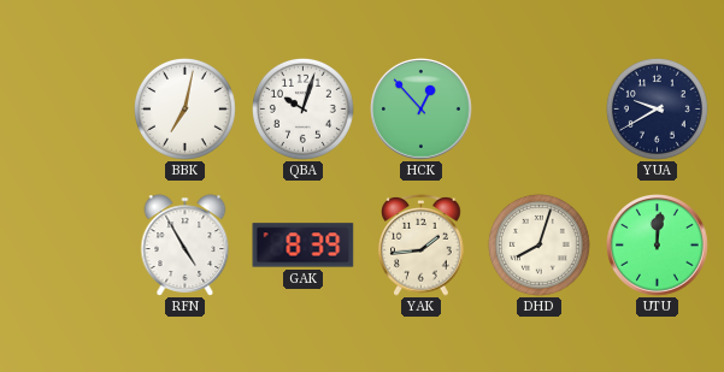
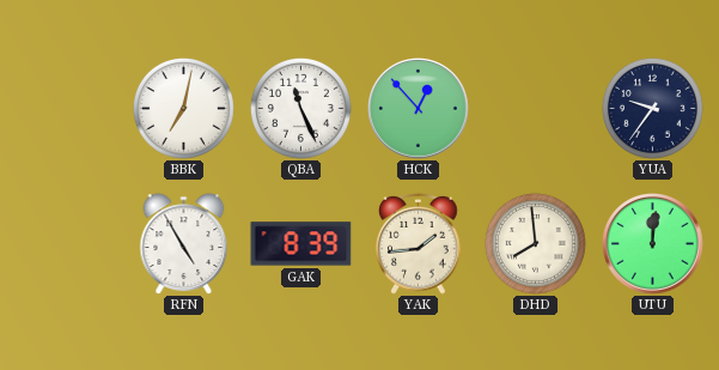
QBA: 10:03 -> 11:26
YUA: 9:40 -> 9:36
DHD: 8:03 -> 7:59
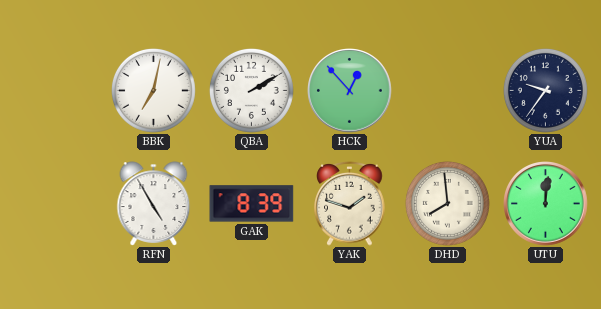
QBA: 11:26 -> 2:10
YAK: 1:44 -> 1:48
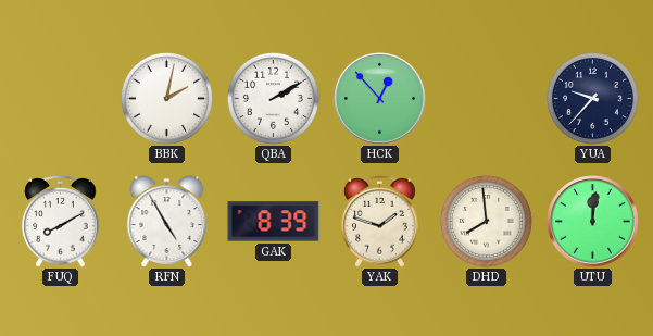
BBK: 7:02 -> 2:02
YUA: 9:36 -> 9:37
FUQ: none -> 8:10
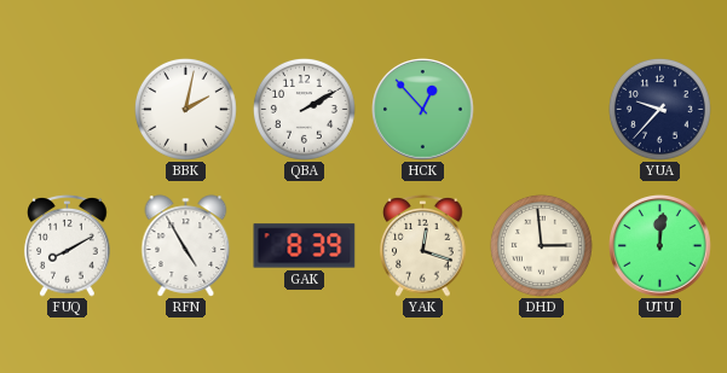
YAK: 1:48 -> 12:18
DHD: 7:59 -> 2:59
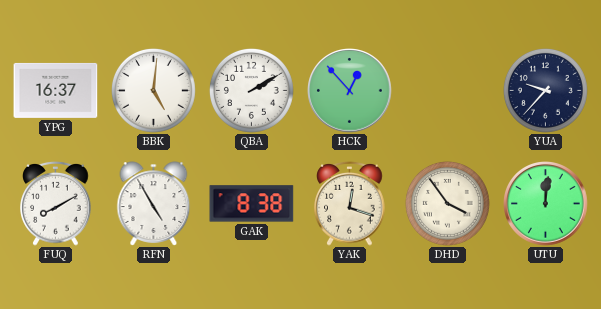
YPG: none -> 16:37
BBK: 2:02 -> 5:01
GAK: 8:39 -> 8:38
DHD: 2:59 -> 3:54
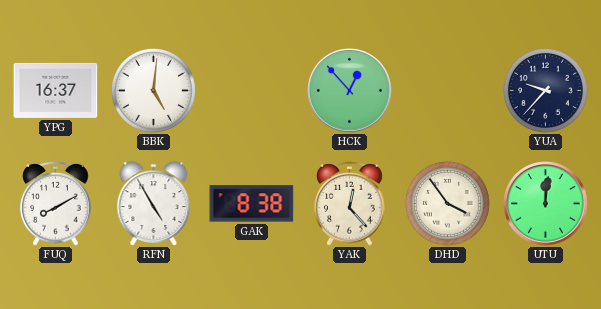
QBA: 2:10 -> none
YAK: 12:18 -> 12:23
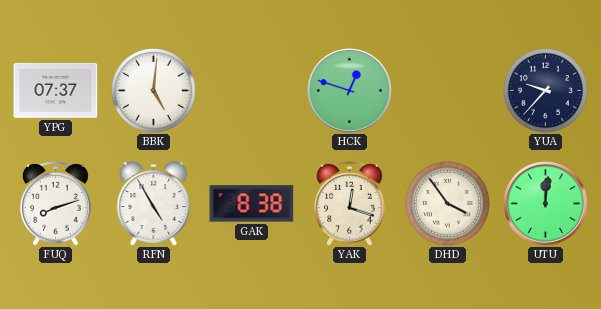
YPG: 16:37 -> 07:37
HCK: 12:53 -> 12:48
FUQ: 8:10 -> 8:12
YAK: 12:23 -> 12:18
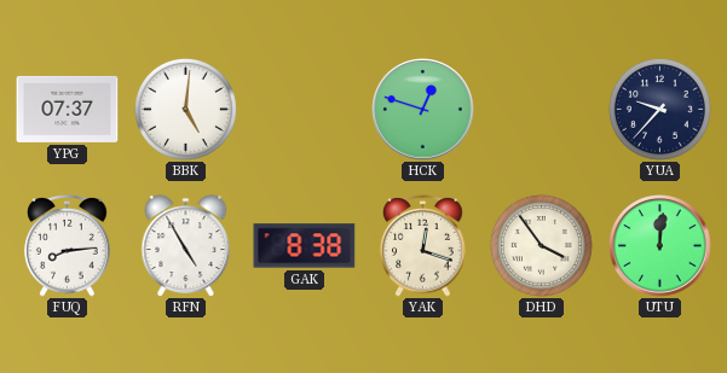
FUQ: 8:12 -> 8:14
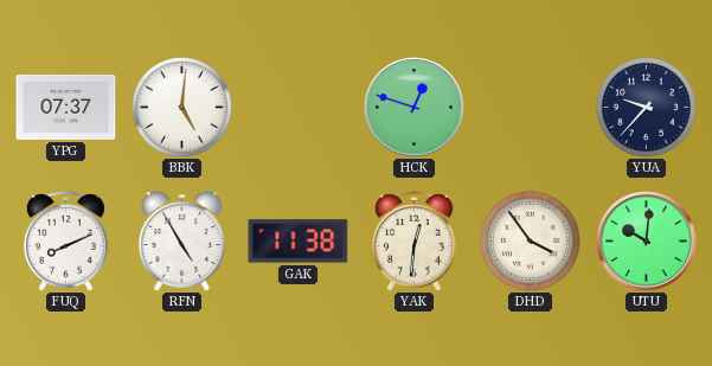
FUQ: 8:14 -> 8:11
GAK: 8:38 -> 11:38
YAK: 12:18 -> 12:31
UTU: 12:01 -> 10:01
